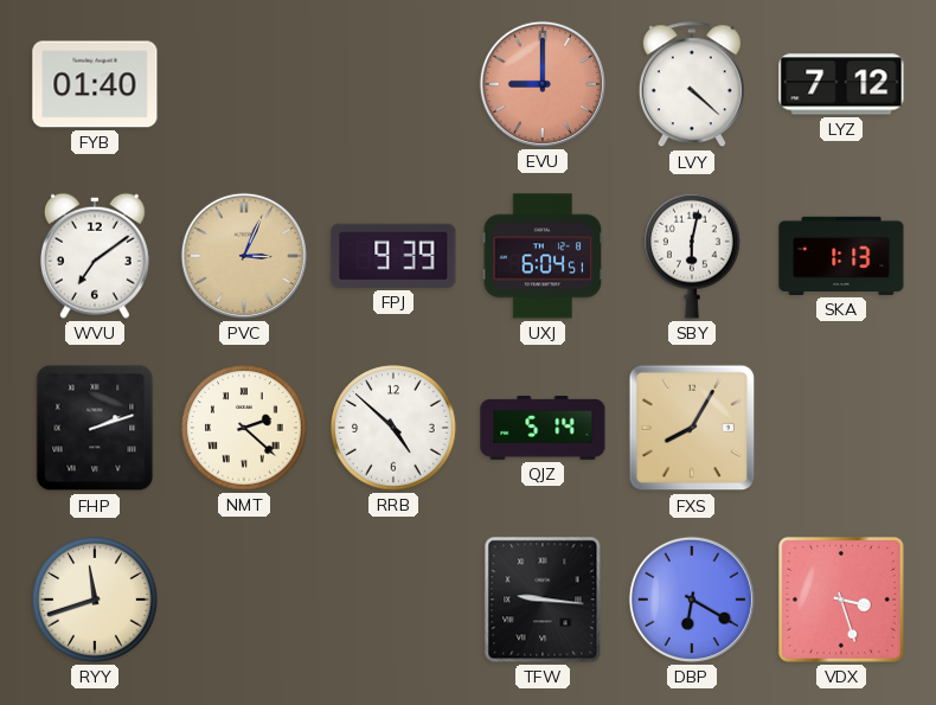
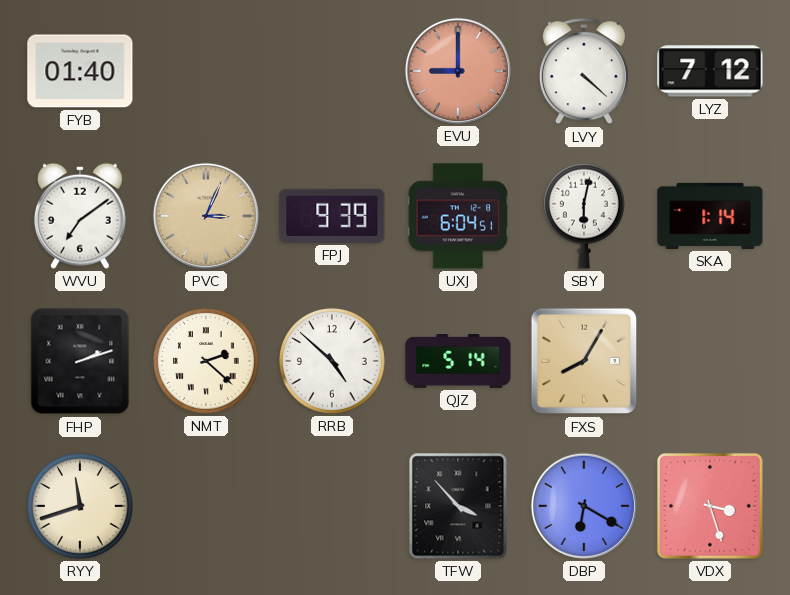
SKA: 1:13 -> 1:14
TFW: 9:16 -> 3:53
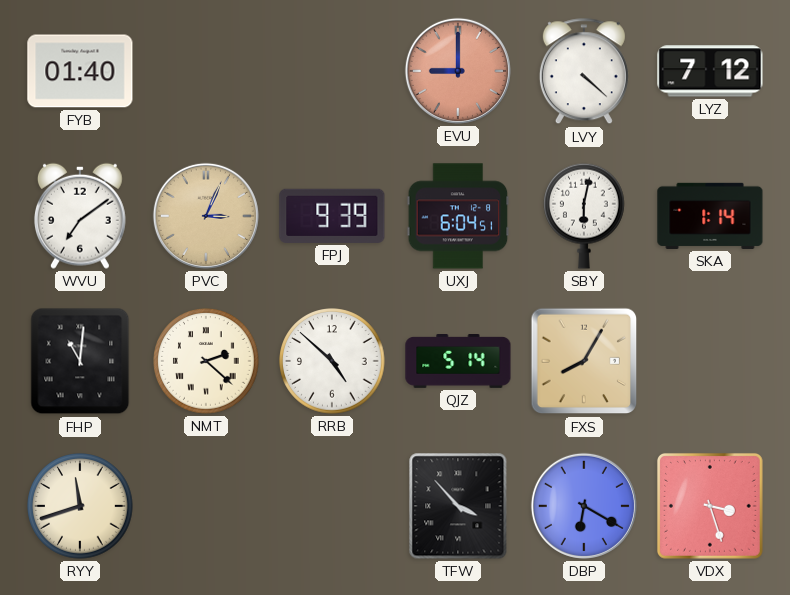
FHP: 2:12 -> 11:01
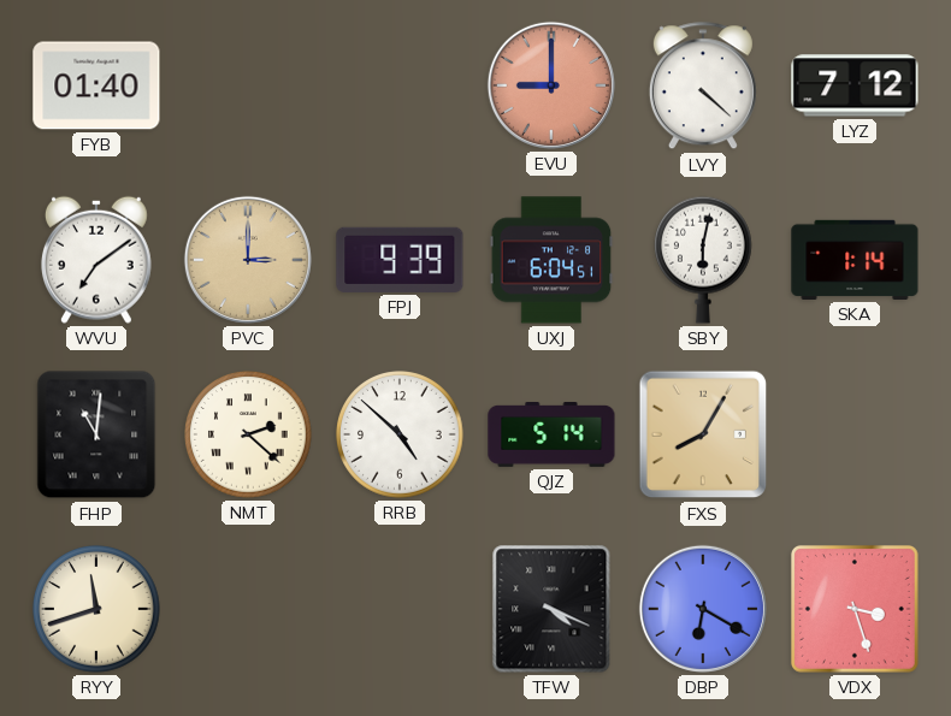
PVC: 3:04 -> 3:00
TFW: 3:53 -> 4:19
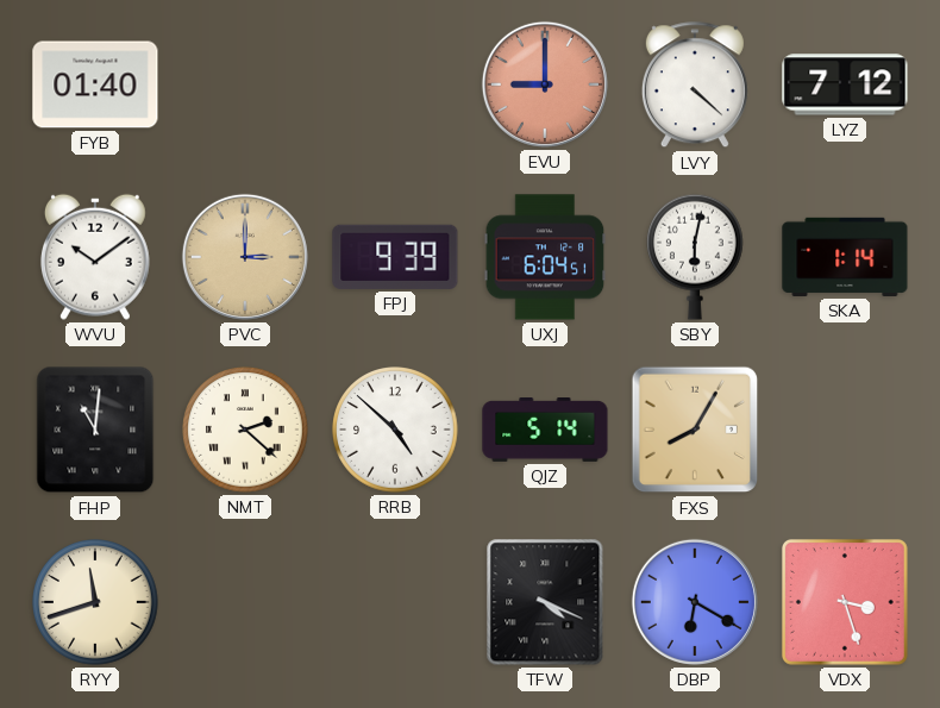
WVU: 7:09 -> 10:09
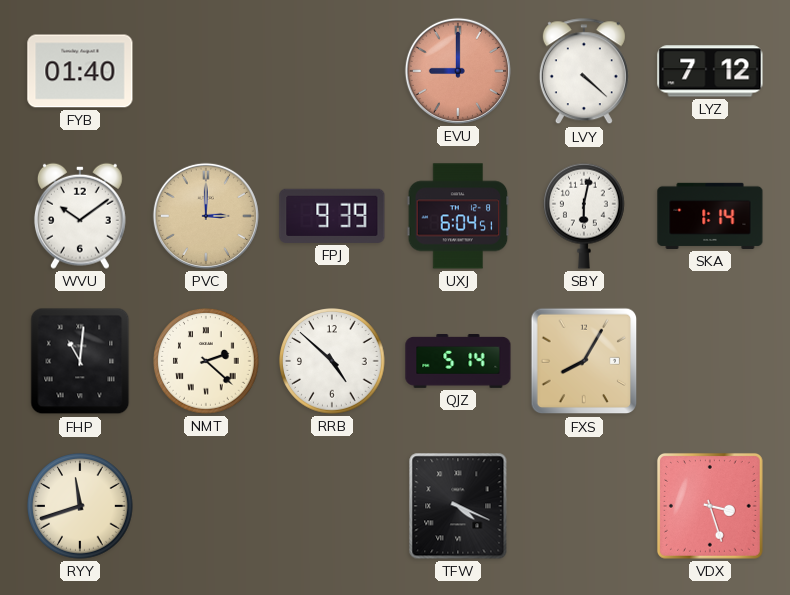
DBP: 6:20 -> none
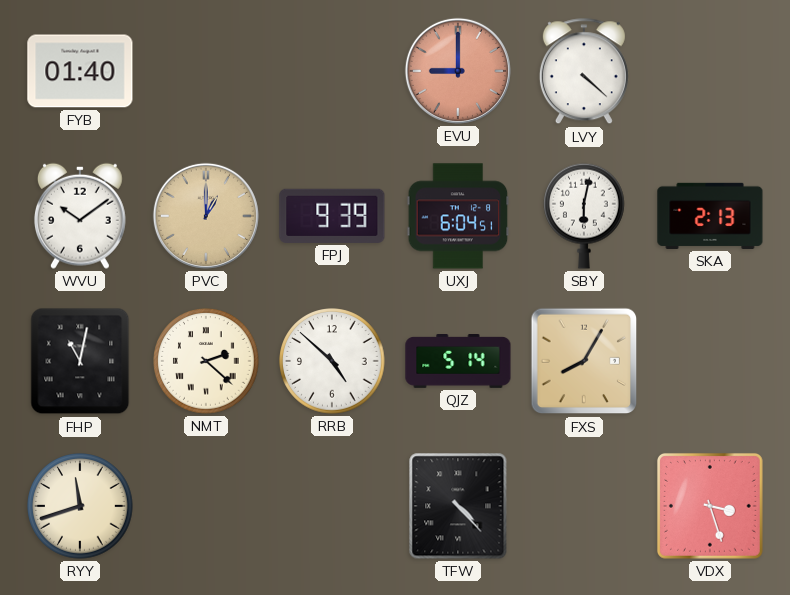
LYZ: 7:12 -> none
PVC: 3:00 -> 1:00
SKA: 1:14 -> 2:13
FHP: 11:01 -> 11:02
TFW: 4:19 -> 4:23
